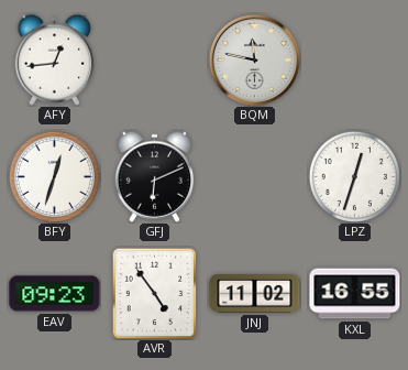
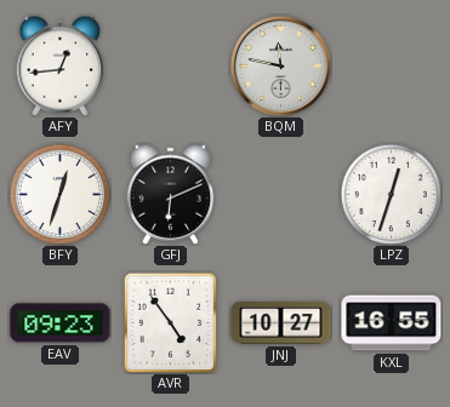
JNJ: 11:02 -> 10:27
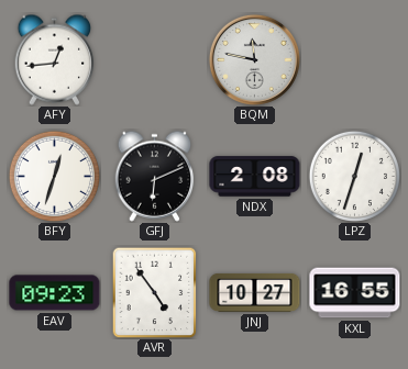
NDX: none -> 2:08
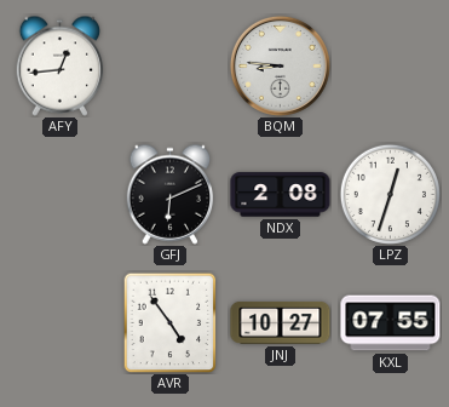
BQM: 11:47 -> 8:46
BFY: 12:33 -> none
EAV: 09:23 -> none
KXL: 16:55 -> 07:55
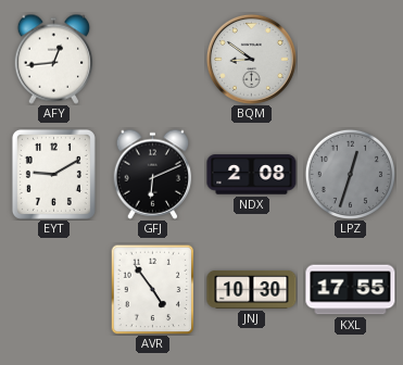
BQM: 8:46 -> 8:51
EYT: none -> 9:10
LPZ dial: white -> grey
JNJ: 10:27 -> 10:30
KXL: 07:55 -> 17:55
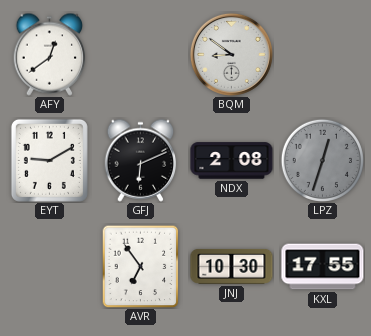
AFY: 12:44 -> 12:39
AVR: 4:54 -> 6:54
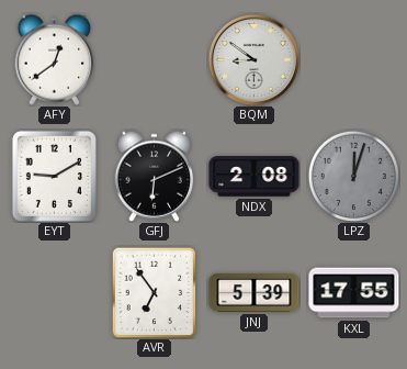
LPZ: 12:33 -> 12:03
JNJ: 10:30 -> 5:39
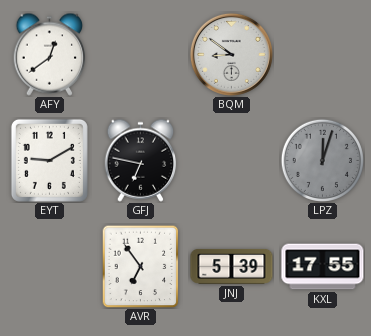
GFJ: 6:11 -> 6:47
NDX: 2:08 -> none
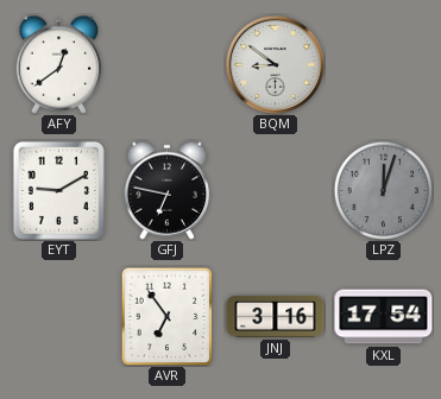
JNJ: 5:39 -> 3:16
KXL: 17:55 -> 17:54
